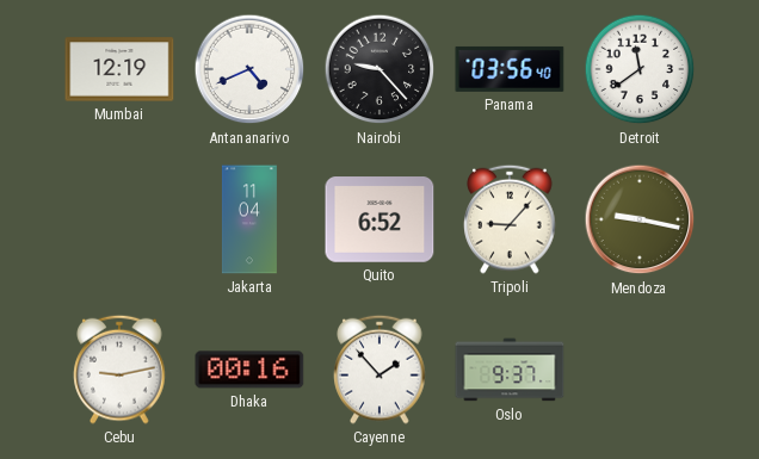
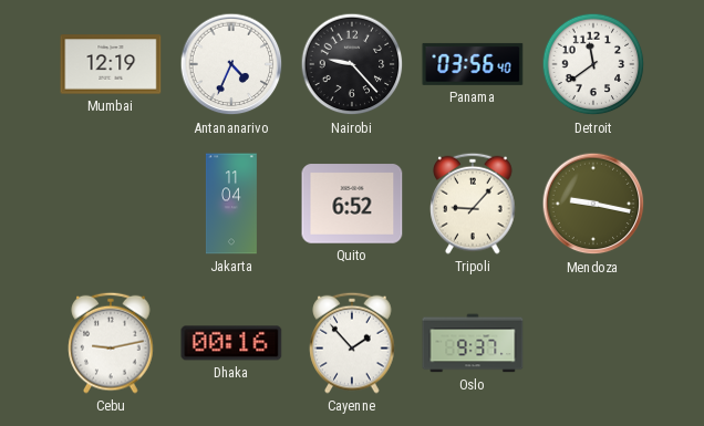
Antananarivo: 4:41 -> 4:34
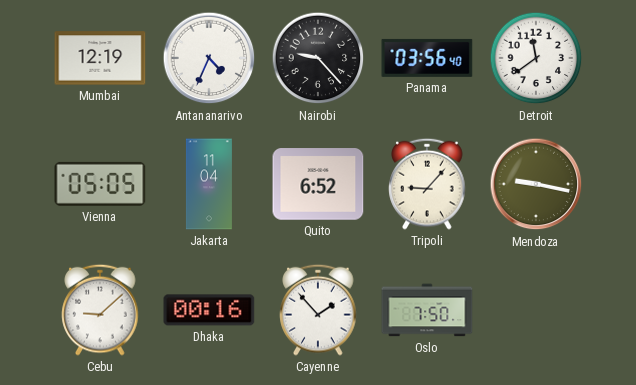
Vienna: none -> 05:05
Cebu: 9:13 -> 9:08
Oslo: 9:37 -> 7:50
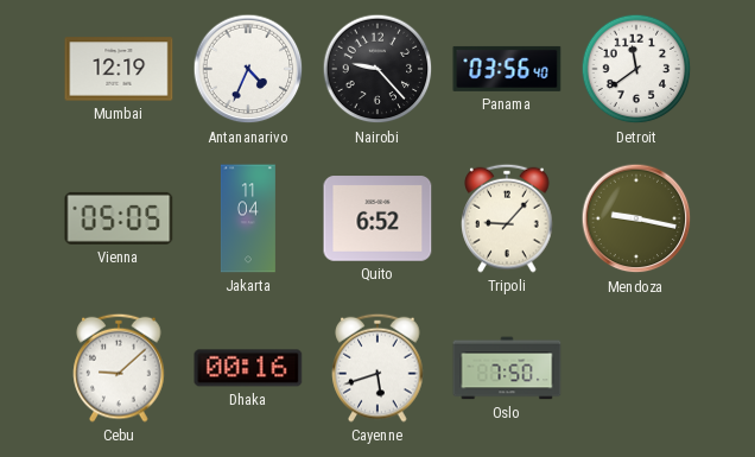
Cayenne: 1:53 -> 5:42
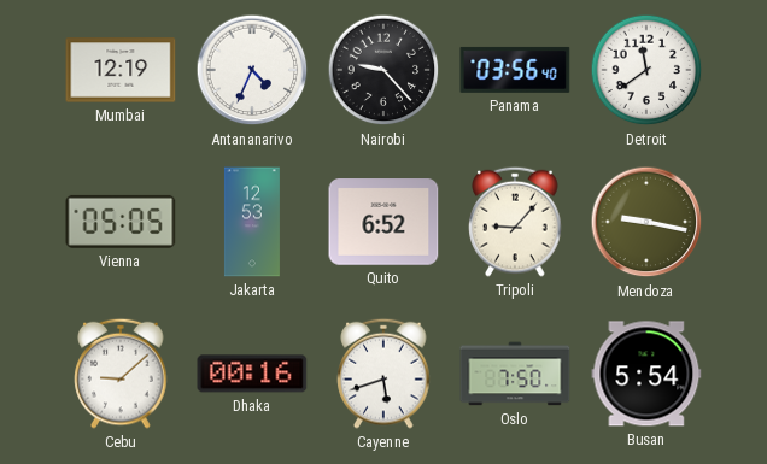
Jakarta: 11:04 -> 12:53
Busan: none -> 5:54
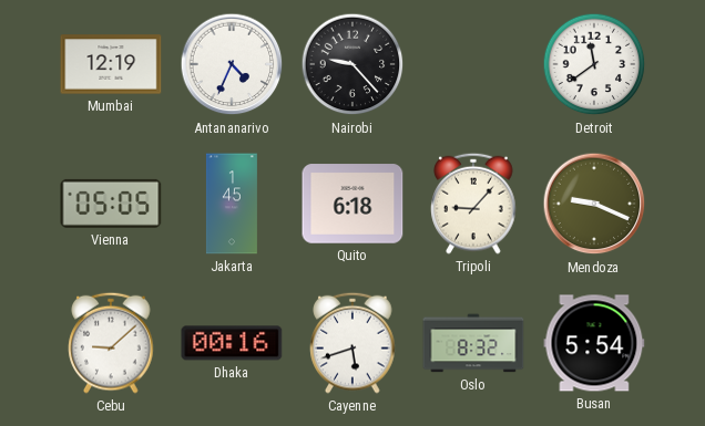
Panama: 03:56 -> none
Jakarta: 12:53 -> 1:45
Quito: 6:52 -> 6:18
Mendoza: 9:17 -> 9:19
Oslo: 7:50 -> 8:32
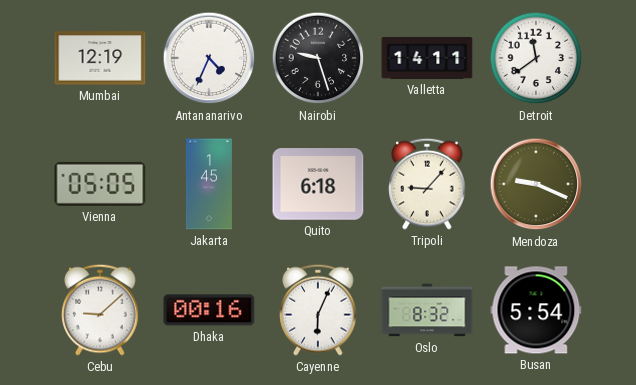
Nairobi: 9:23 -> 9:27
Valletta: none -> 14:11
Cayenne: 5:42 -> 6:04
